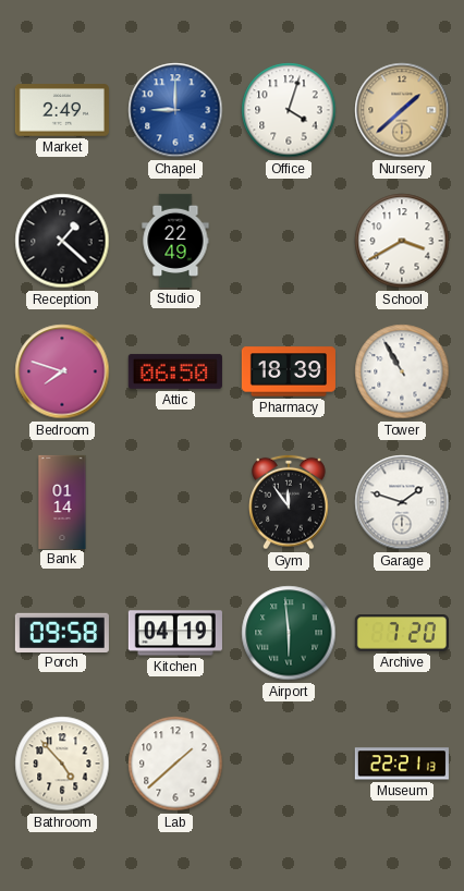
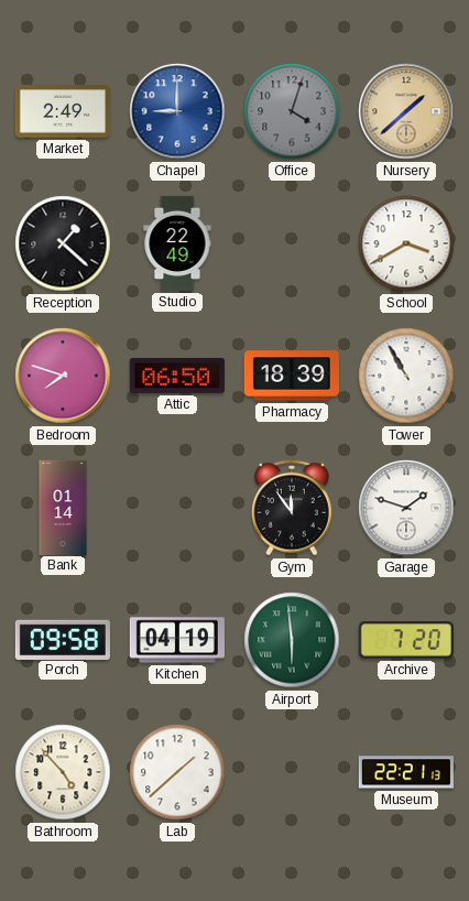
Office dial: white -> grey
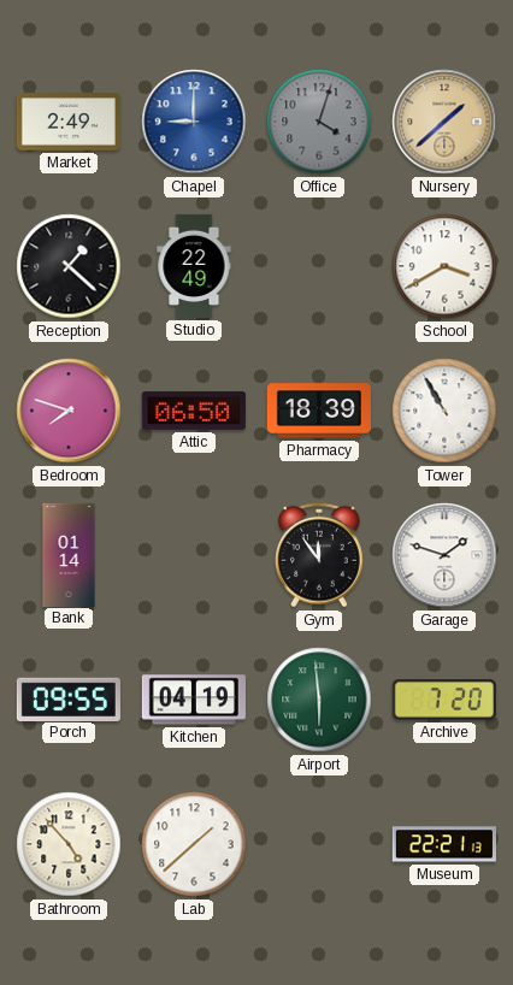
Porch: 09:58 -> 09:55
